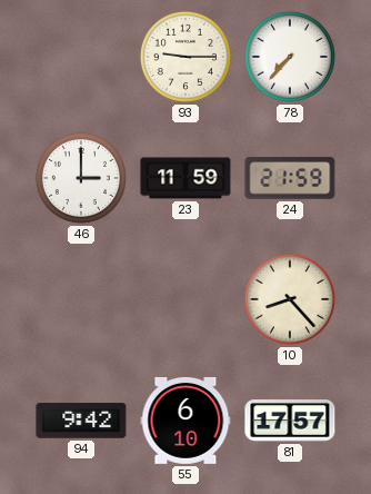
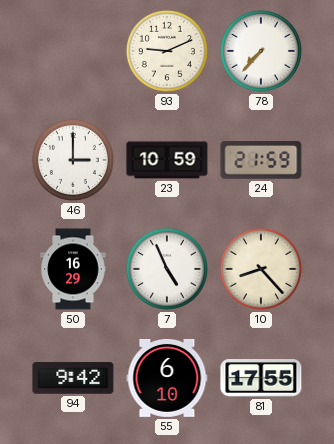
93: 9:15 -> 9:11
23: 11:59 -> 10:59
50: none -> 16:29
7: none -> 4:56
81: 17:57 -> 17:55
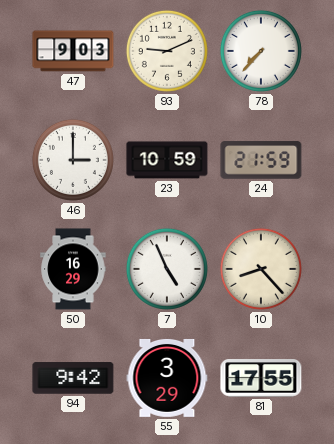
47: none -> 9:03
55: 6:10 -> 3:29
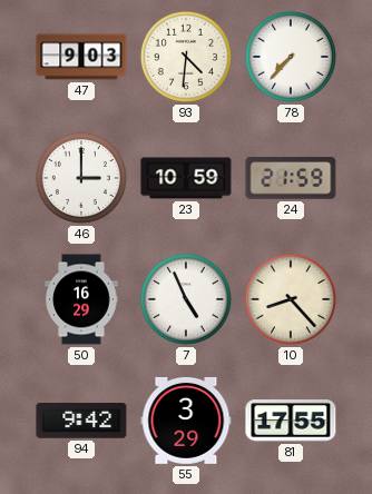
93: 9:11 -> 4:31
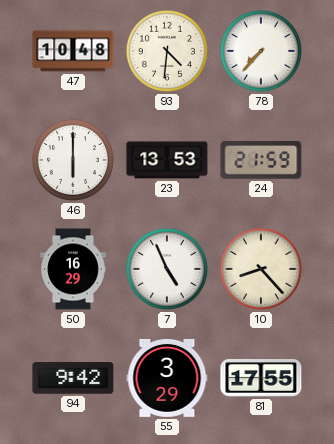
47: 9:03 -> 10:48
46: 3:00 -> 6:00
23: 10:59 -> 13:53
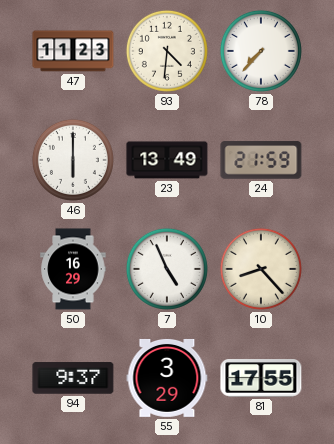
47: 10:48 -> 11:23
23: 13:53 -> 13:49
94: 9:42 -> 9:37
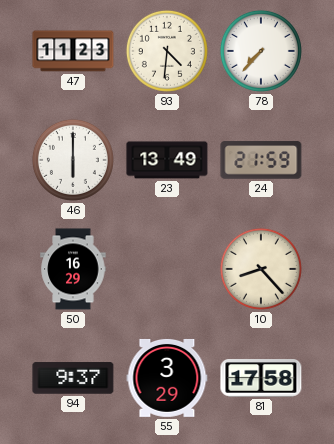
7: 4:56 -> none
81: 17:55 -> 17:58
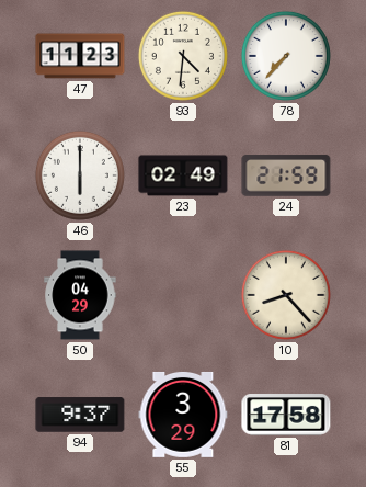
23: 13:49 -> 02:49
50: 16:29 -> 04:29
